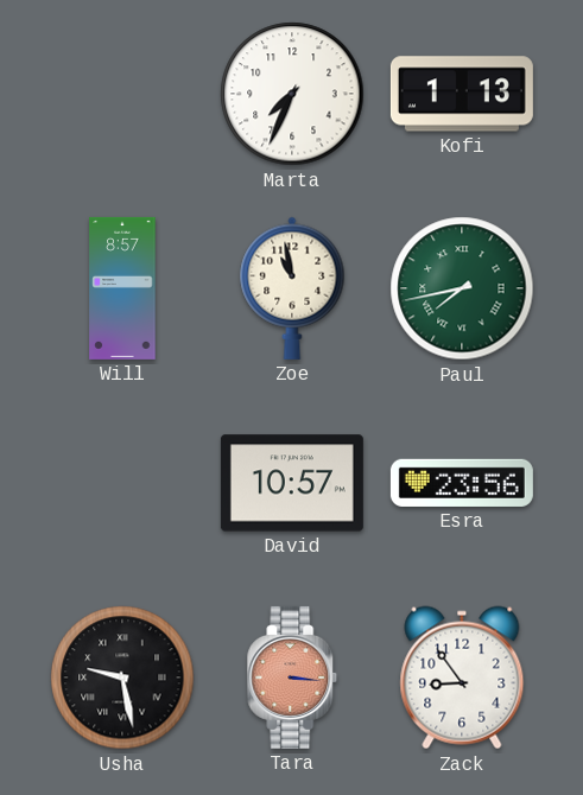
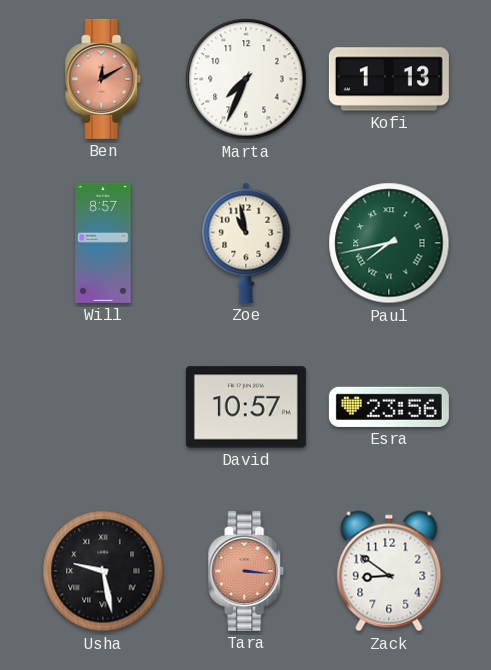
Ben: none -> 12:10
Zack: 8:54 -> 8:51
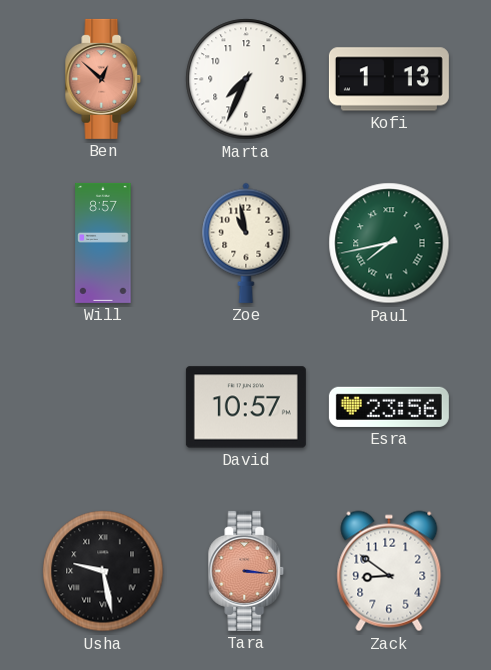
Ben: 12:10 -> 12:52
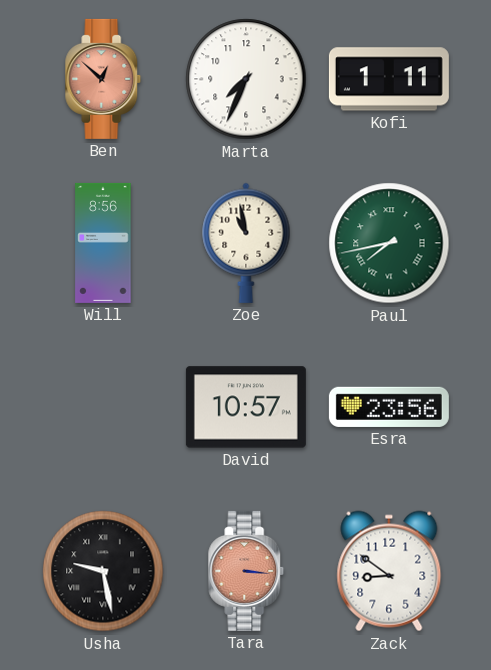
Kofi: 1:13 -> 1:11
Will: 8:57 -> 8:56
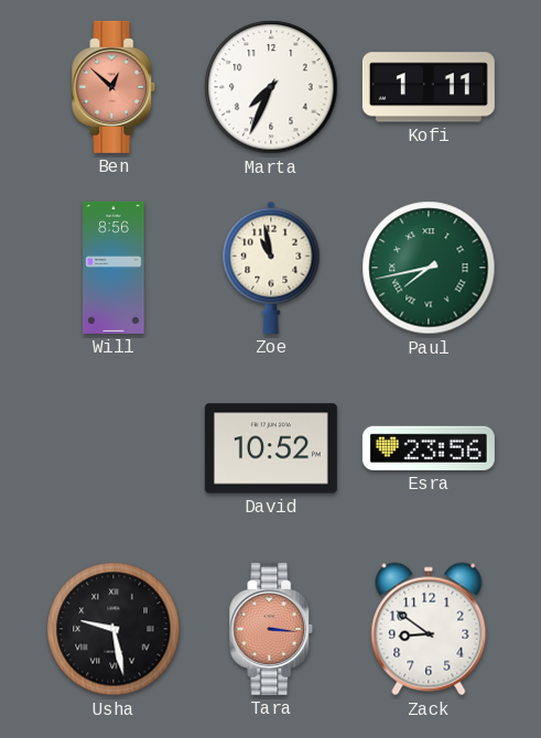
David: 10:57 -> 10:52
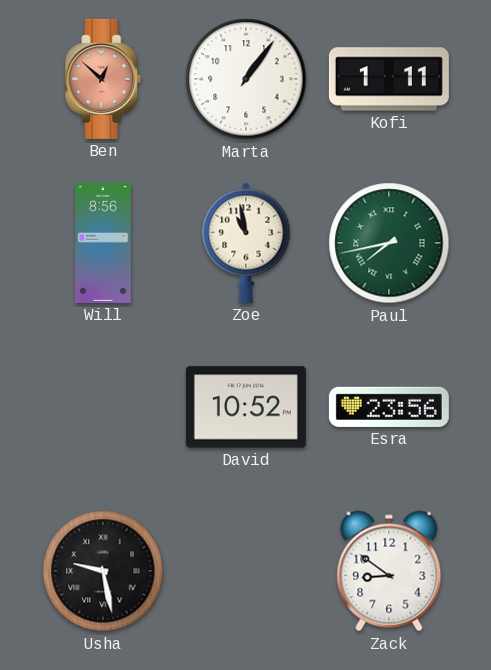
Marta: 7:34 -> 1:06
Tara: 3:16 -> none
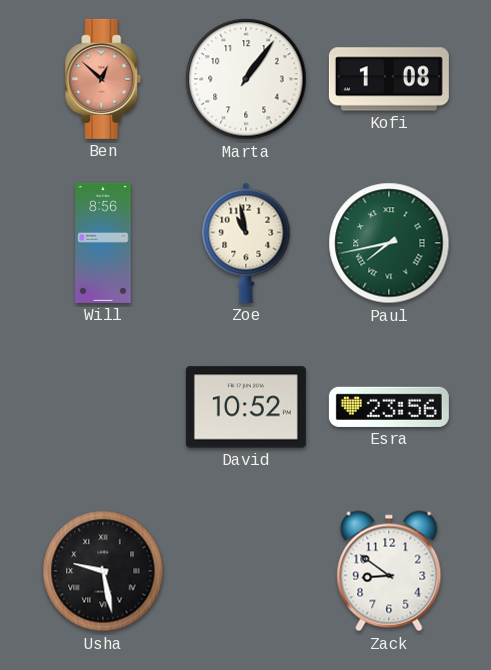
Kofi: 1:11 -> 1:08
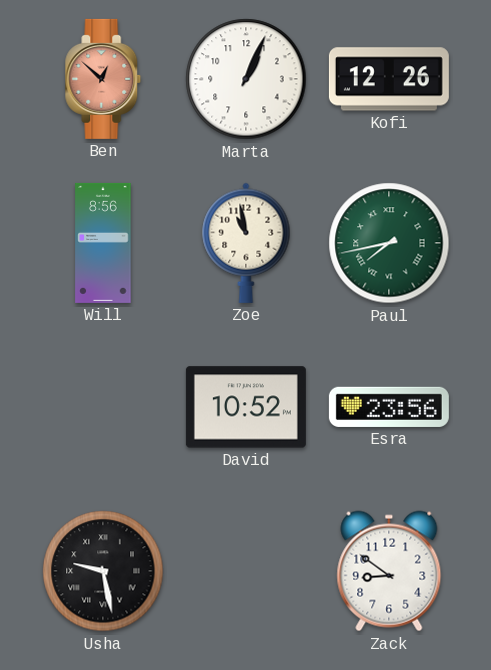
Marta: 1:06 -> 1:04
Kofi: 1:08 -> 12:26
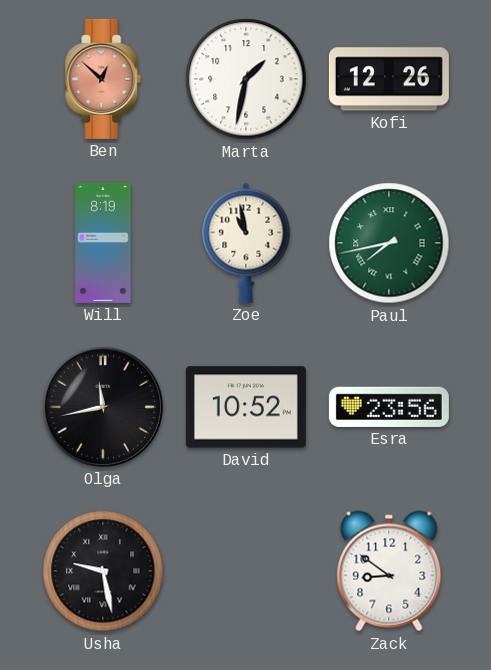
Marta: 1:04 -> 1:32
Will: 8:56 -> 8:19
Olga: none -> 11:43
